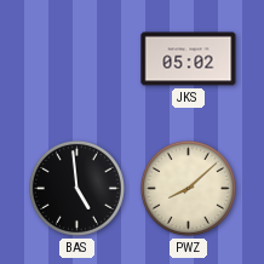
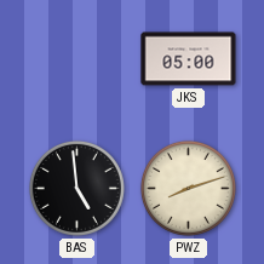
JKS: 05:02 -> 05:00
PWZ: 8:08 -> 8:12
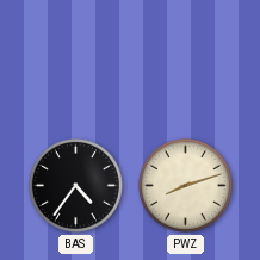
JKS: 05:00 -> none
BAS: 4:59 -> 4:36
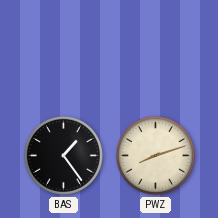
BAS: 4:36 -> 1:24
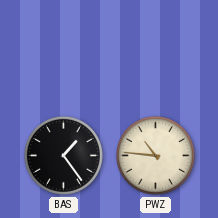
PWZ: 8:12 -> 10:46
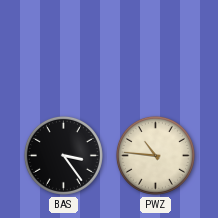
BAS: 1:24 -> 3:24
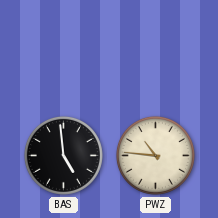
BAS: 3:24 -> 4:59
